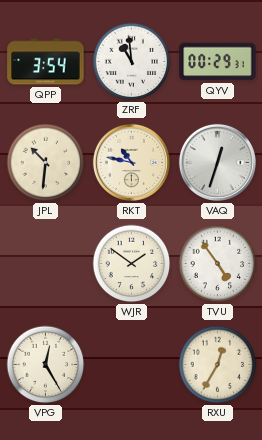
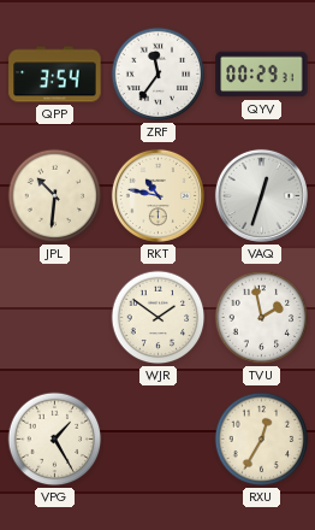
ZRF: 10:59 -> 11:36
TVU: 4:54 -> 1:58
VPG: 12:25 -> 1:25
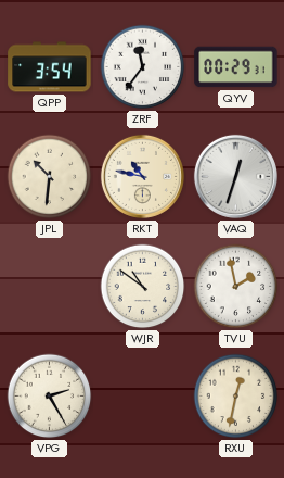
WJR: 1:51 -> 10:51
VPG: 1:25 -> 2:25
RXU: 12:35 -> 12:32
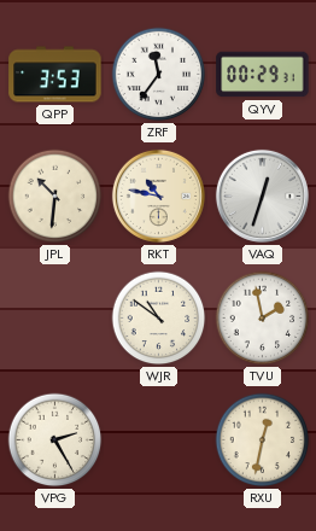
QPP: 3:54 -> 3:53
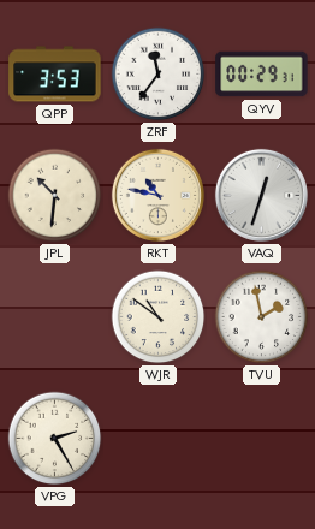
RXU: 12:32 -> none
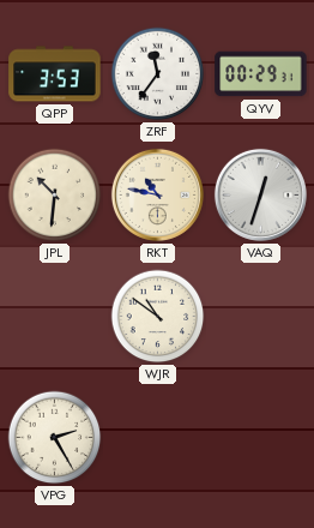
TVU: 1:58 -> none
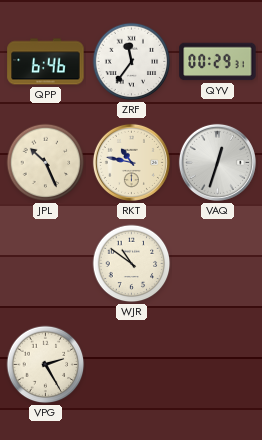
QPP: 3:53 -> 6:46
JPL: 10:31 -> 10:26
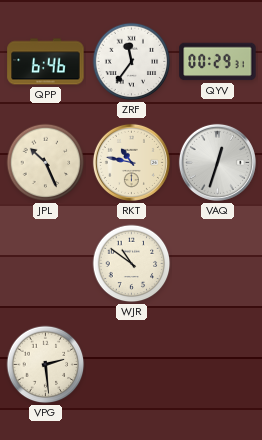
VPG: 2:25 -> 2:29
